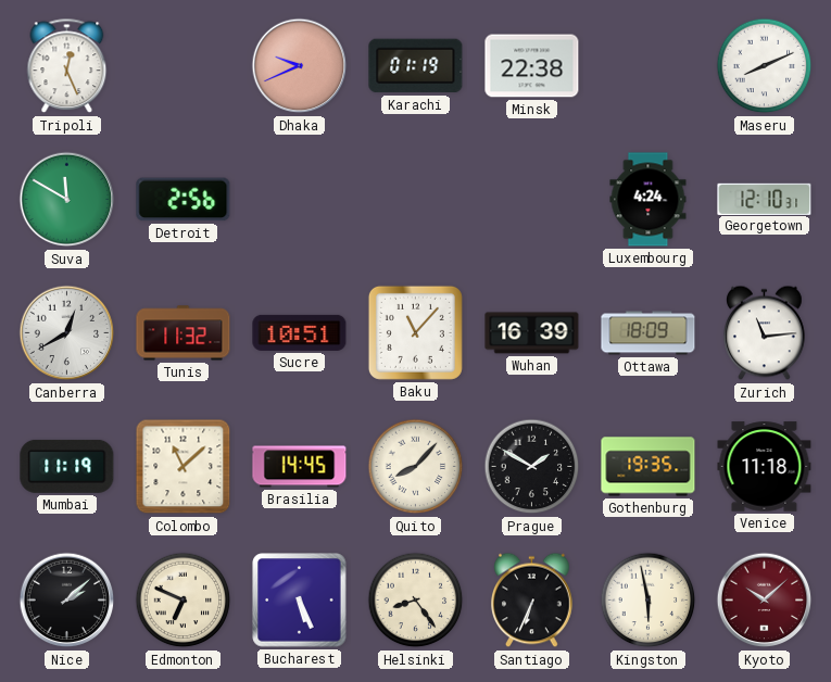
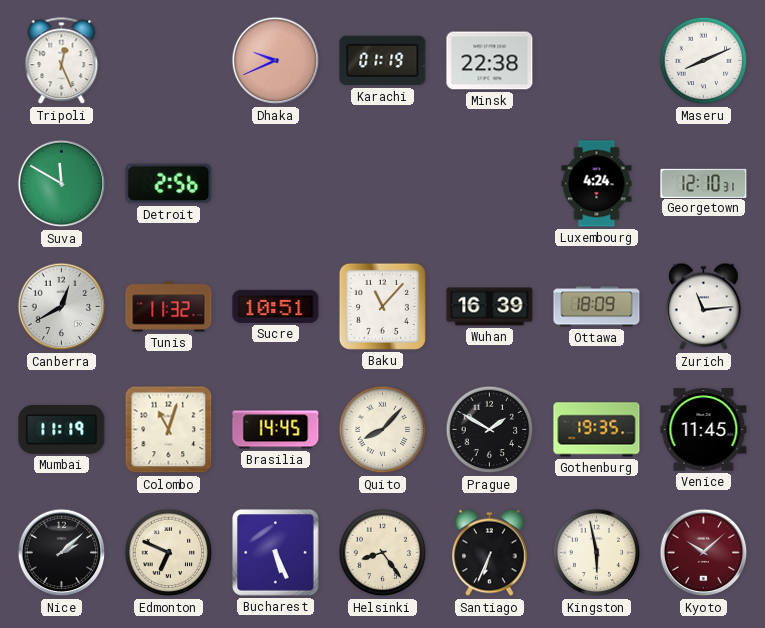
Colombo: 11:08 -> 11:03
Venice: 11:18 -> 11:45
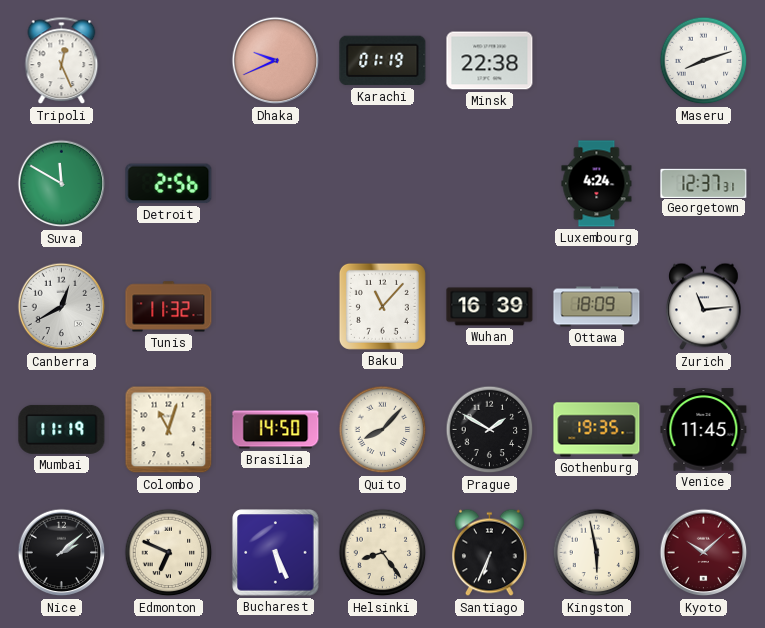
Maseru: 8:11 -> 8:12
Georgetown: 12:10 -> 12:37
Sucre: 10:51 -> none
Brasilia: 14:45 -> 14:50
